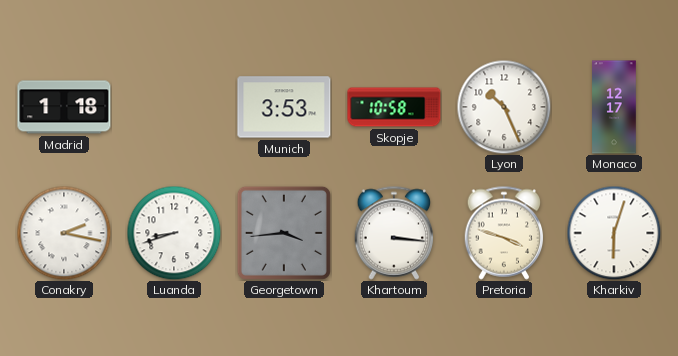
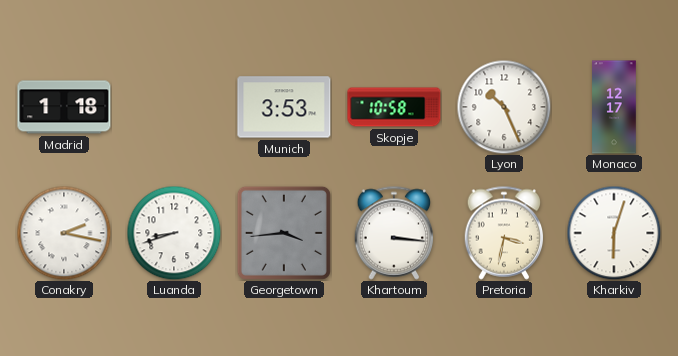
Pretoria: 3:48 -> 3:32
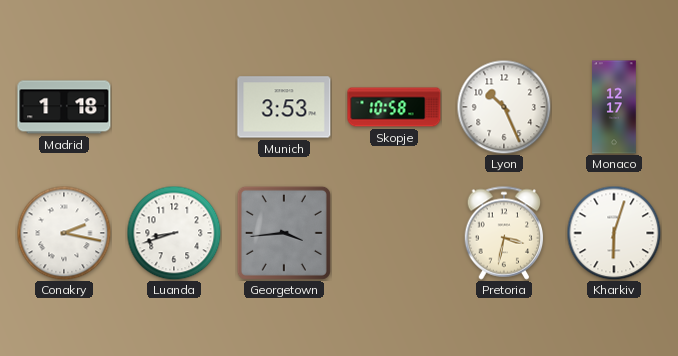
Khartoum: 3:16 -> none
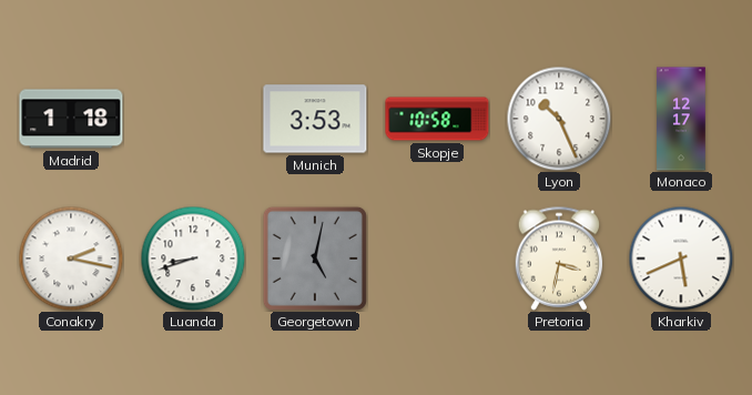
Georgetown: 3:44 -> 5:02
Kharkiv: 6:03 -> 5:41
